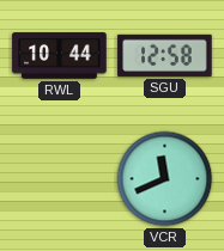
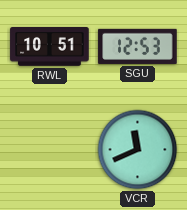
RWL: 10:44 -> 10:51
SGU: 12:58 -> 12:53
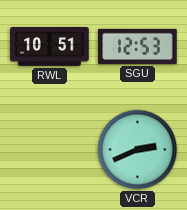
VCR: 11:41 -> 2:41
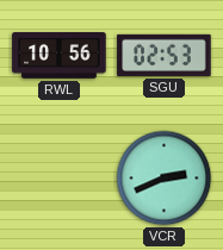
RWL: 10:51 -> 10:56
SGU: 12:53 -> 02:53
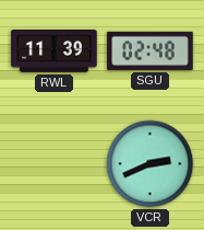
RWL: 10:56 -> 11:39
SGU: 02:53 -> 02:48
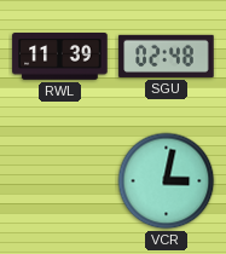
VCR: 2:41 -> 3:02
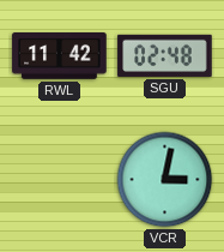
RWL: 11:39 -> 11:42
